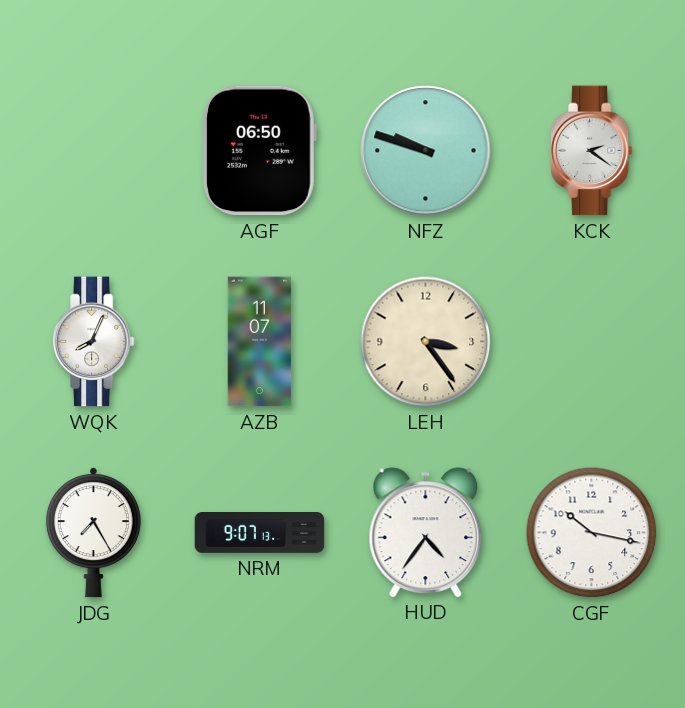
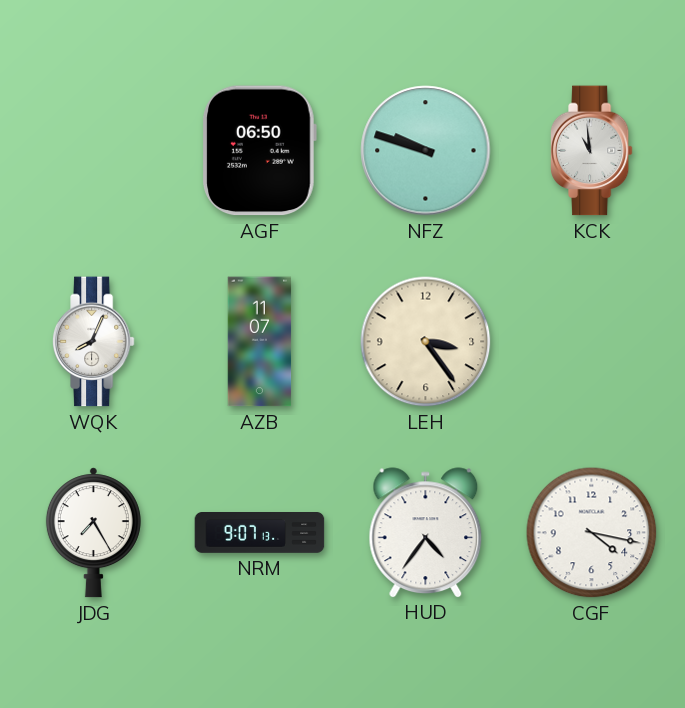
KCK: 2:21 -> 10:59
CGF: 10:17 -> 4:17
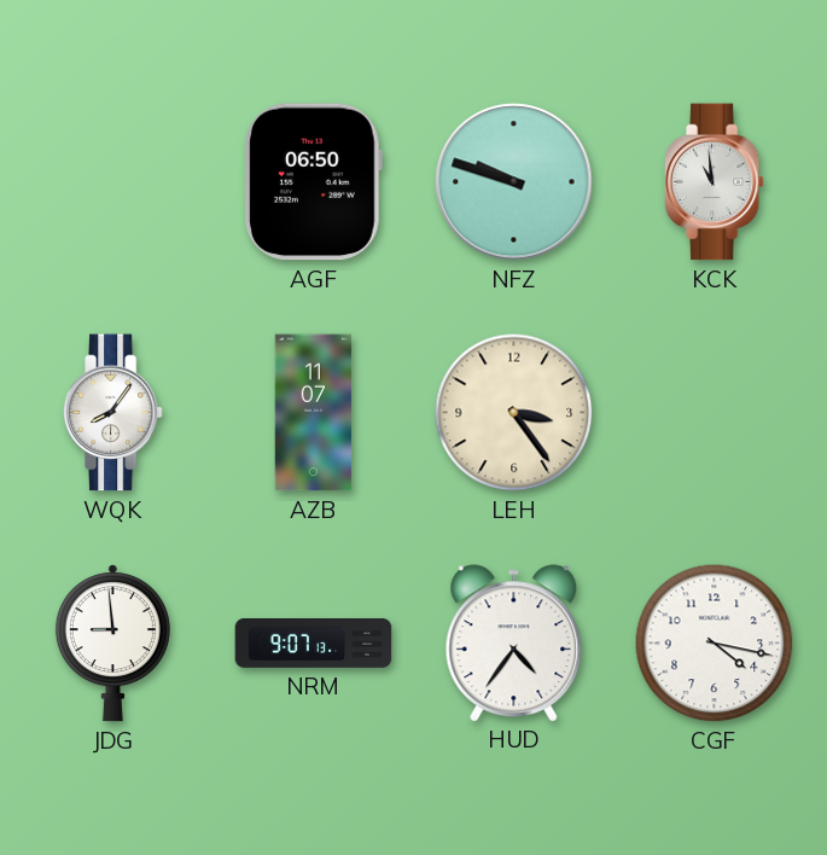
WQK: 8:04 -> 8:06
JDG: 7:25 -> 8:59
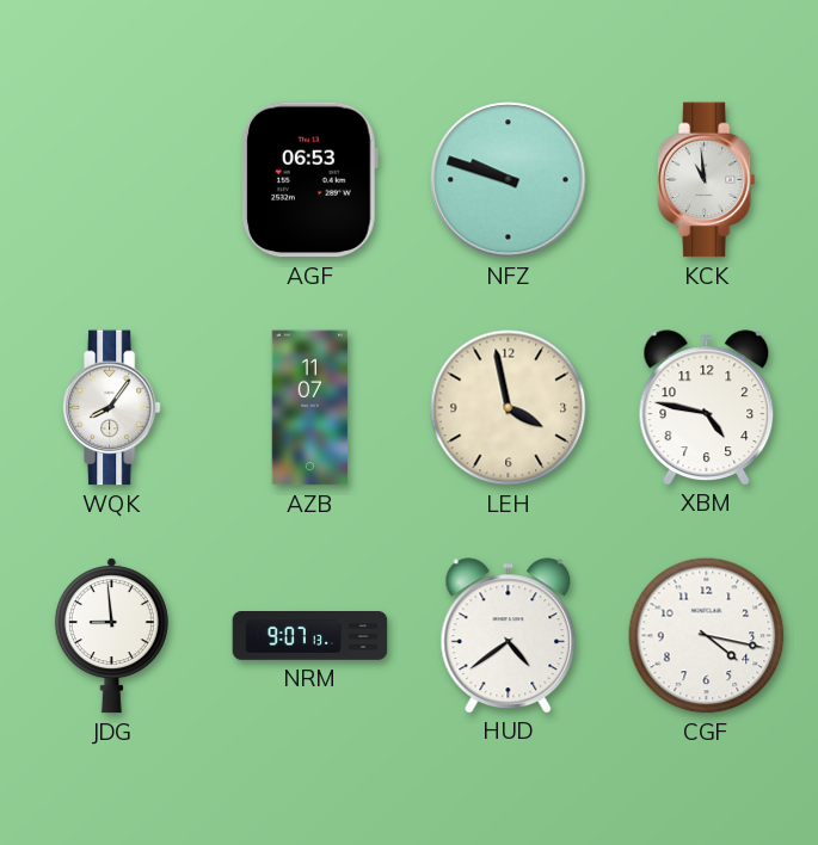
AGF: 06:50 -> 06:53
LEH: 3:24 -> 3:58
XBM: none -> 4:47
HUD: 4:36 -> 4:39
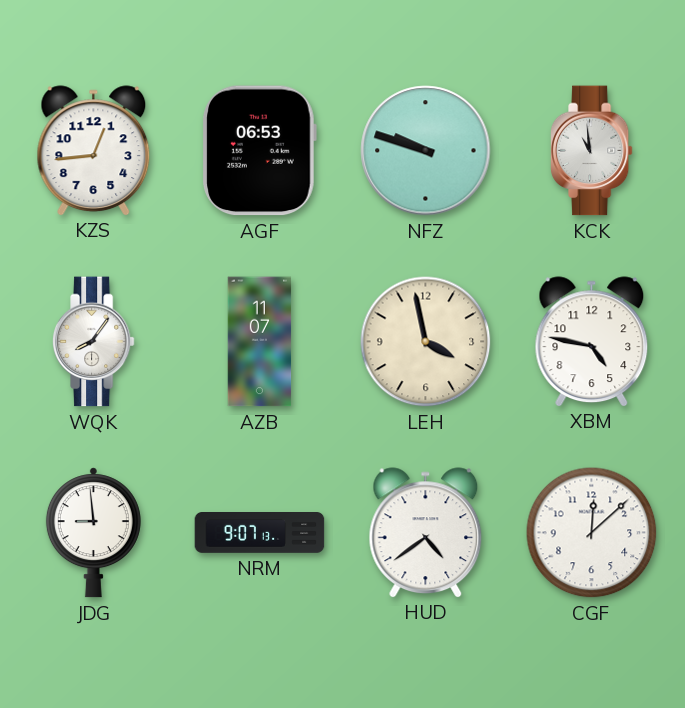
KZS: none -> 12:44
CGF: 4:17 -> 12:08
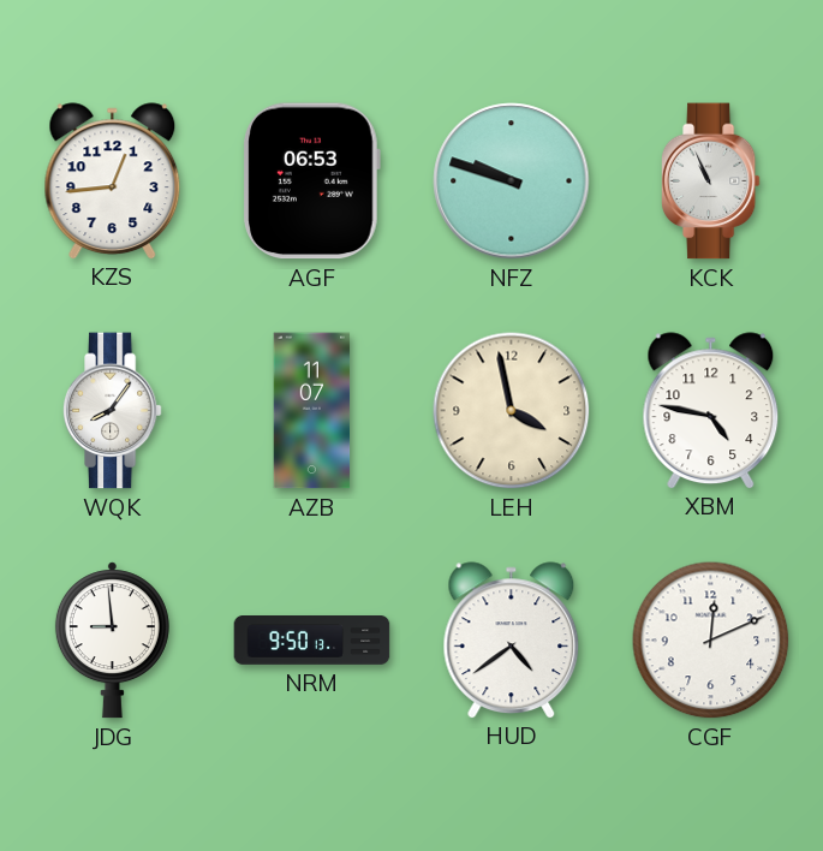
KCK: 10:59 -> 10:56
NRM: 9:07 -> 9:50
CGF: 12:08 -> 12:11
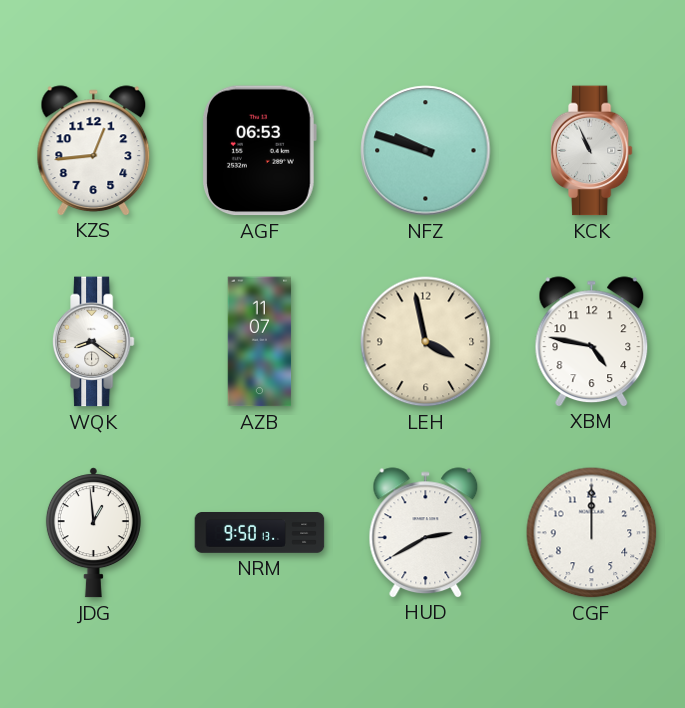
WQK: 8:06 -> 8:21
JDG: 8:59 -> 12:59
HUD: 4:39 -> 2:40
CGF: 12:11 -> 12:00
